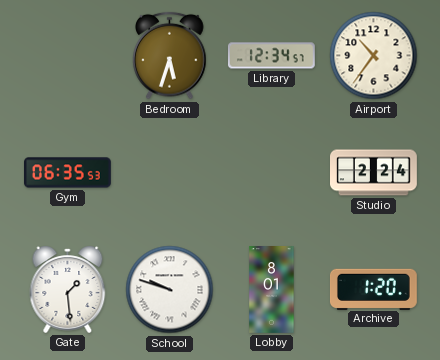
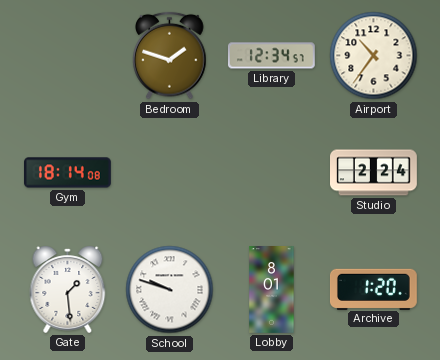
Bedroom: 5:33 -> 1:48
Gym: 06:35 -> 18:14
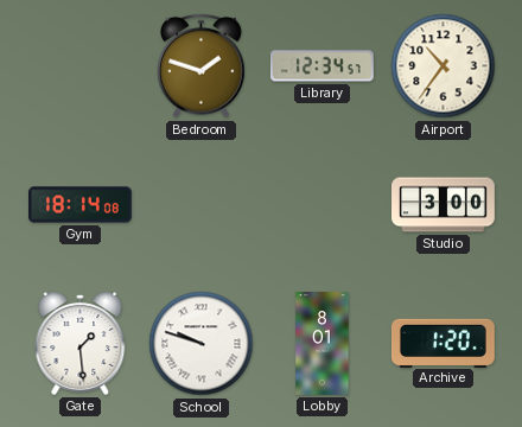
Studio: 2:24 -> 3:00
